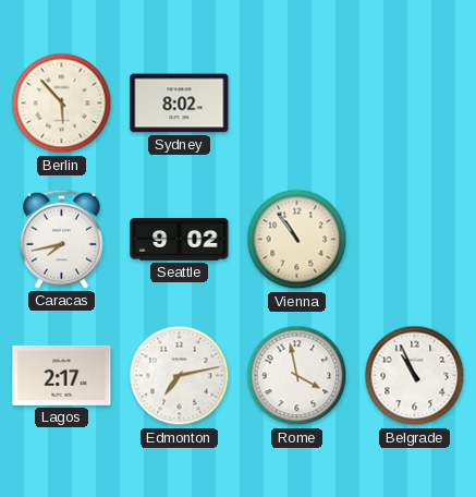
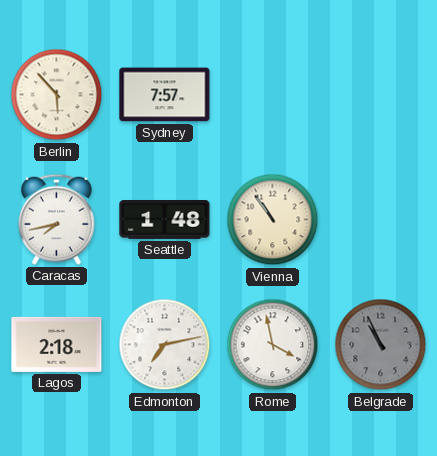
Sydney: 8:02 -> 7:57
Seattle: 9:02 -> 1:48
Lagos: 2:17 -> 2:18
Belgrade dial: white -> grey
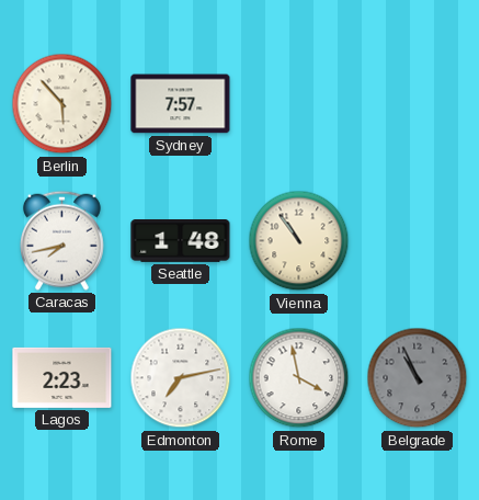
Lagos: 2:18 -> 2:23
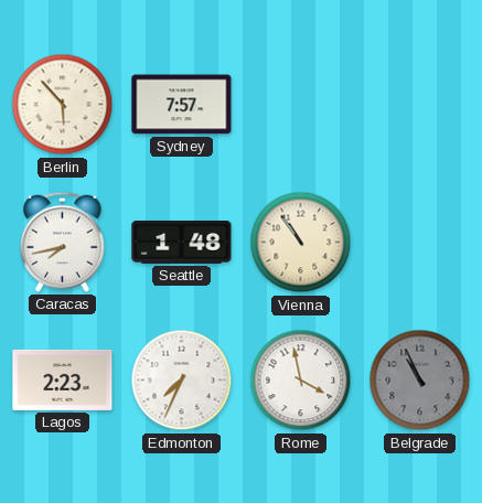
Edmonton: 7:13 -> 7:34
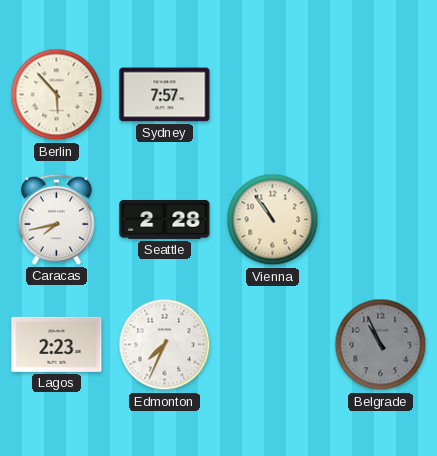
Seattle: 1:48 -> 2:28
Rome: 3:58 -> none
